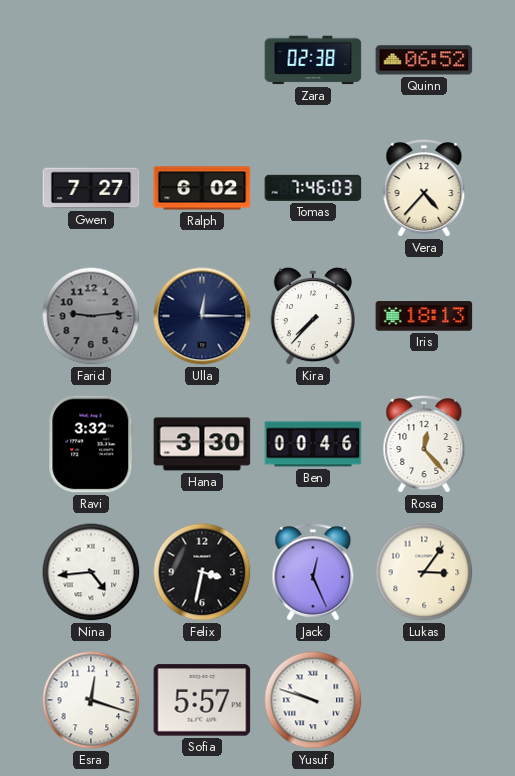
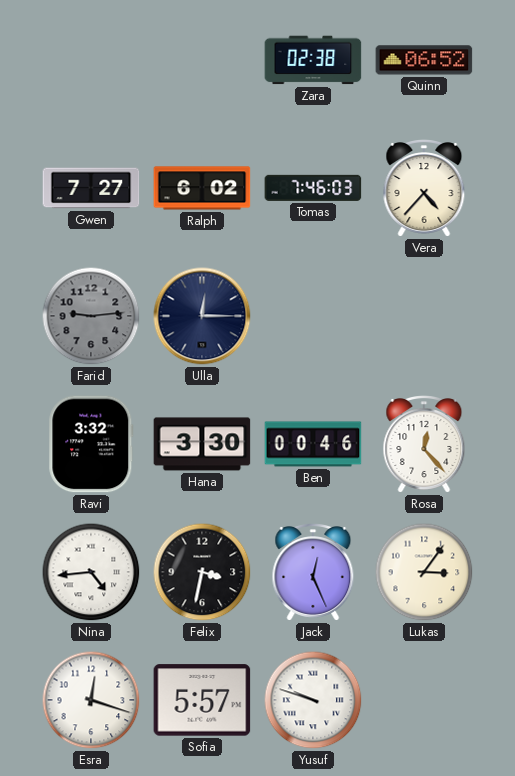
Kira: 7:37 -> none
Iris: 18:13 -> none
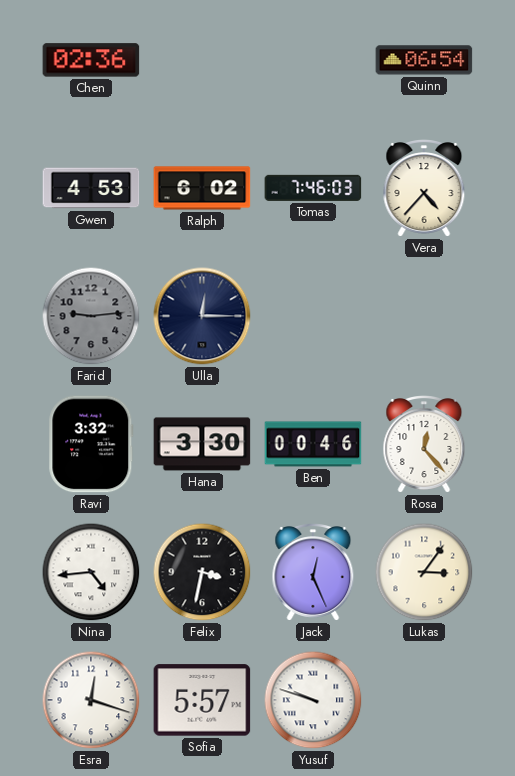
Chen: none -> 02:36
Zara: 02:38 -> none
Quinn: 06:52 -> 06:54
Gwen: 7:27 -> 4:53
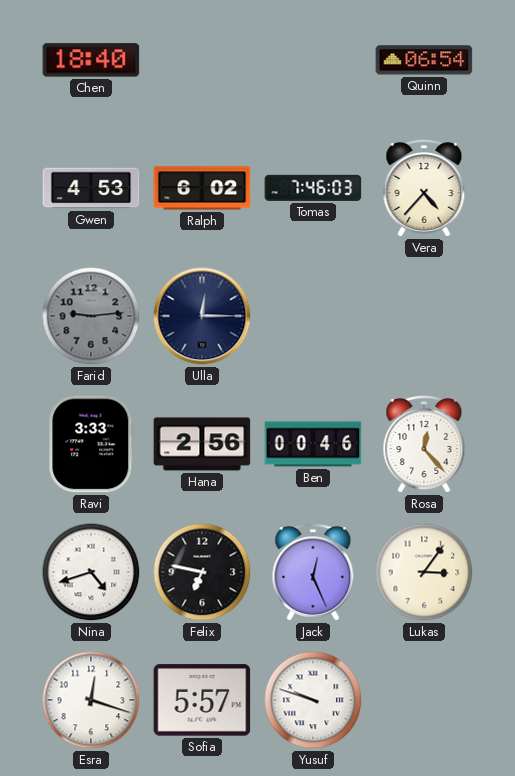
Chen: 02:36 -> 18:40
Ravi: 3:32 -> 3:33
Hana: 3:30 -> 2:56
Nina: 4:44 -> 4:42
Felix: 3:32 -> 6:47
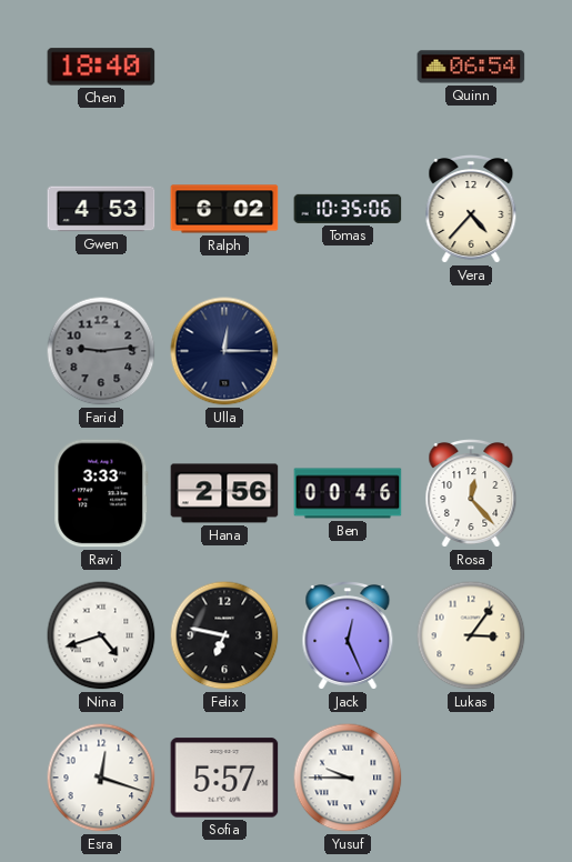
Tomas: 7:46 -> 10:35
Yusuf: 9:48 -> 9:45
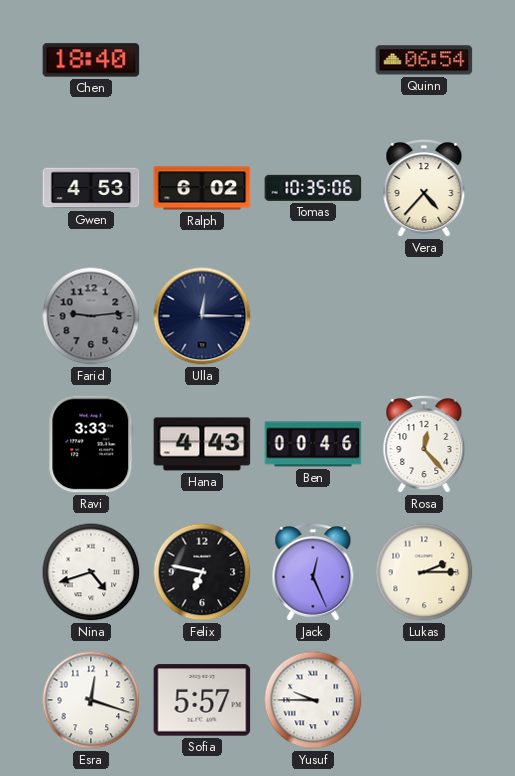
Hana: 2:56 -> 4:43
Lukas: 3:06 -> 2:15
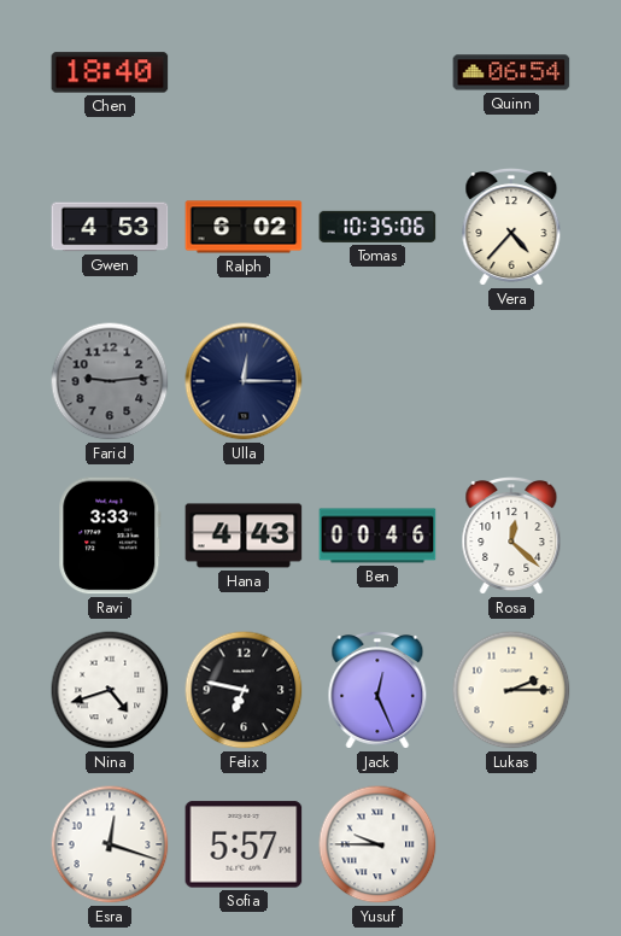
Rosa: 12:23 -> 12:22
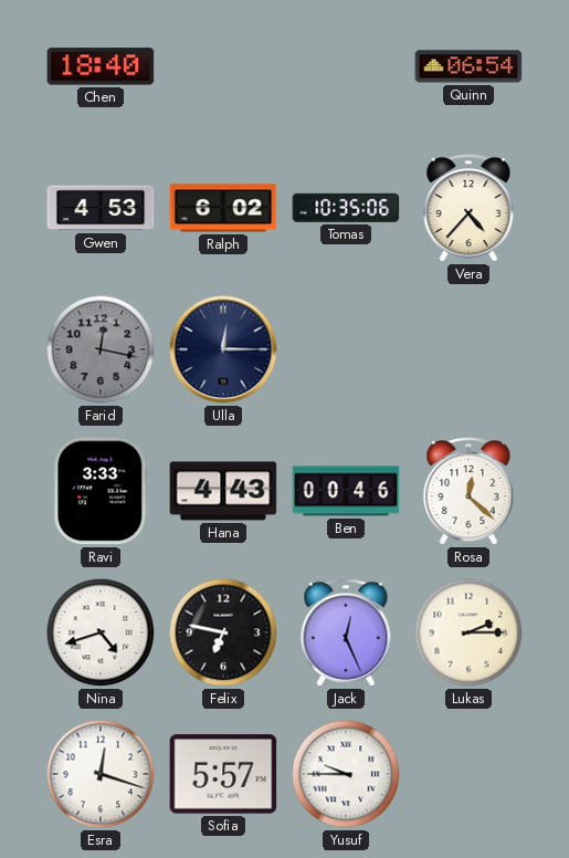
Farid: 9:14 -> 12:17
